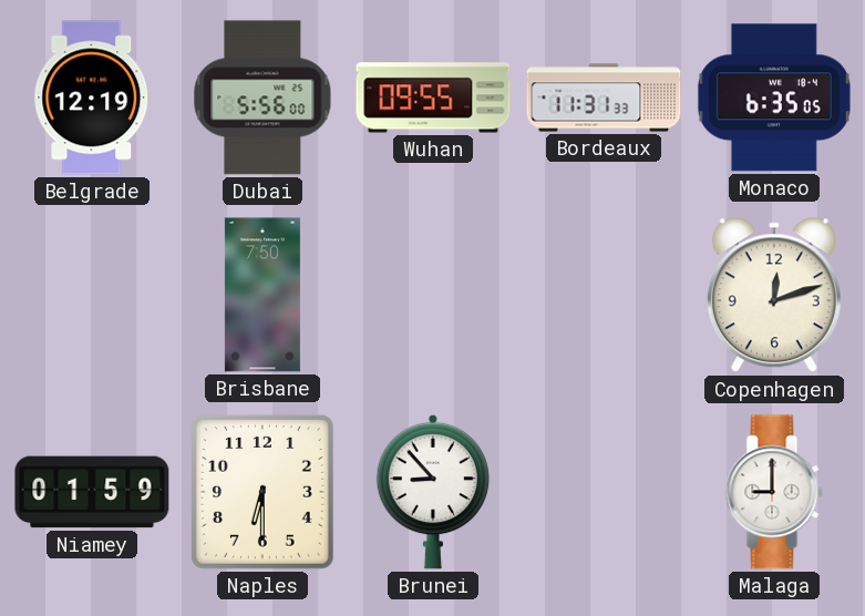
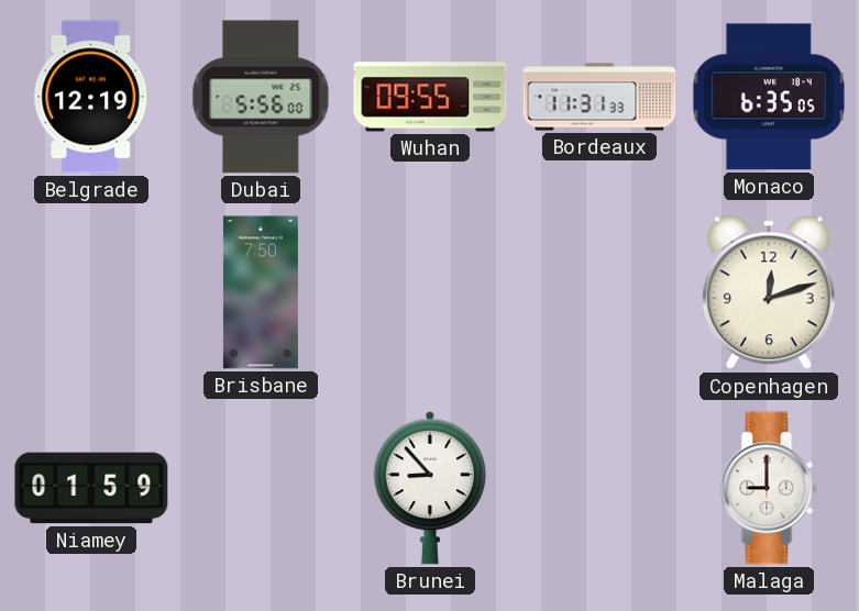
Naples: 6:30 -> none
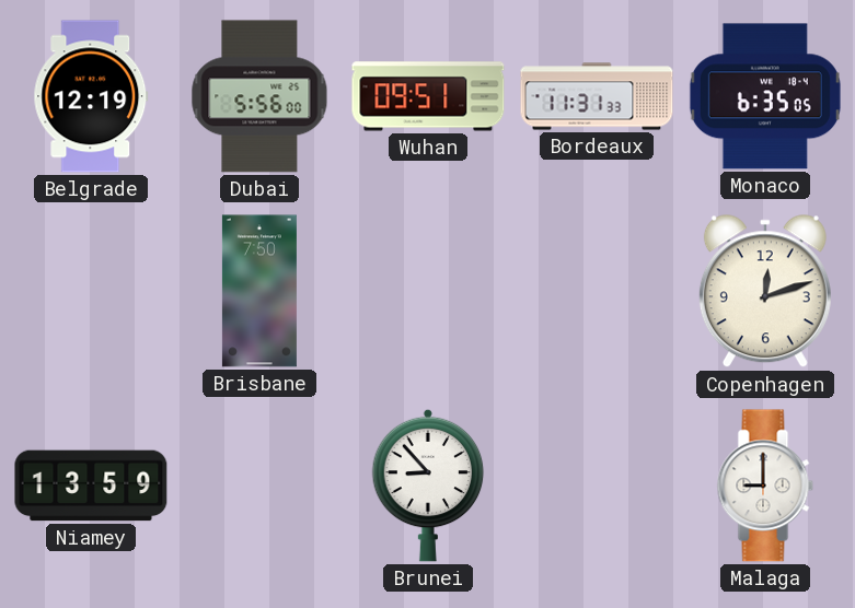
Wuhan: 09:55 -> 09:51
Niamey: 01:59 -> 13:59
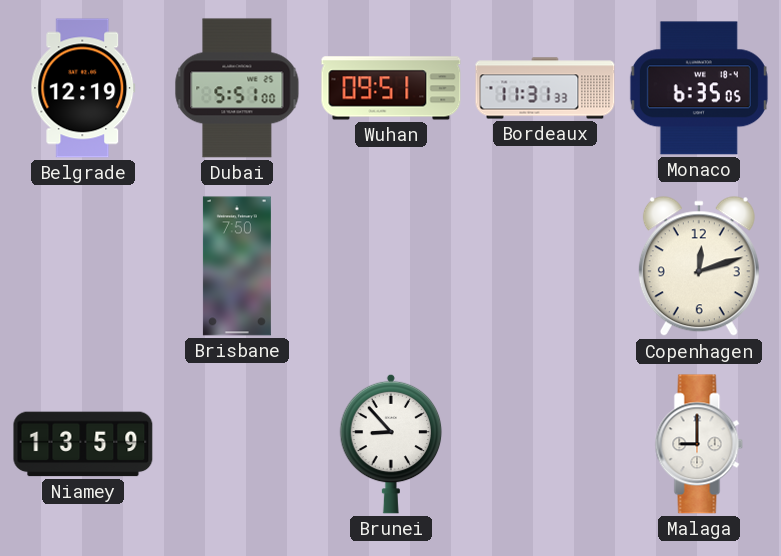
Dubai: 5:56 -> 5:51
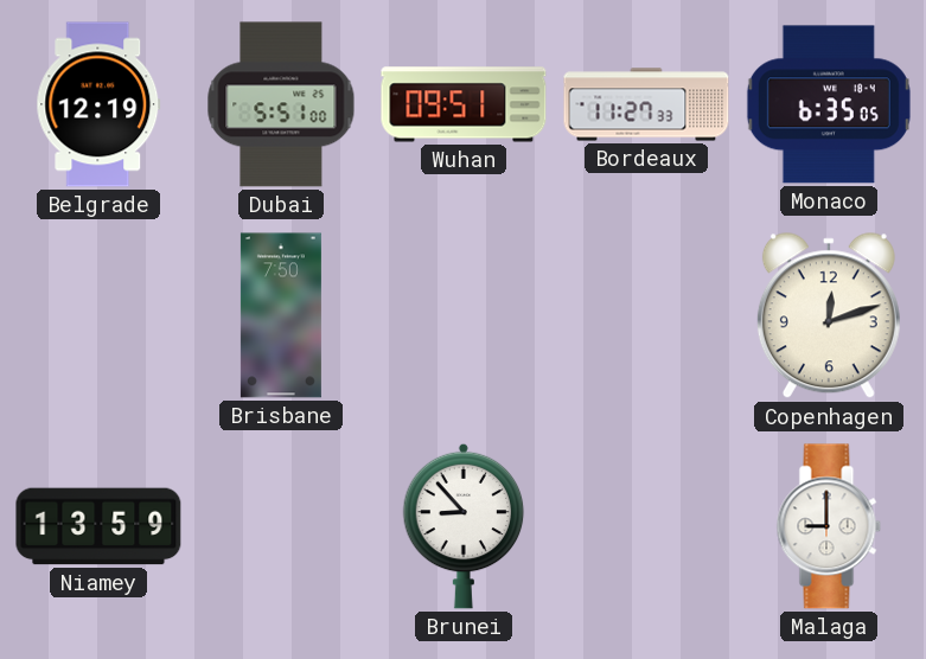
Bordeaux: 11:31 -> 11:27
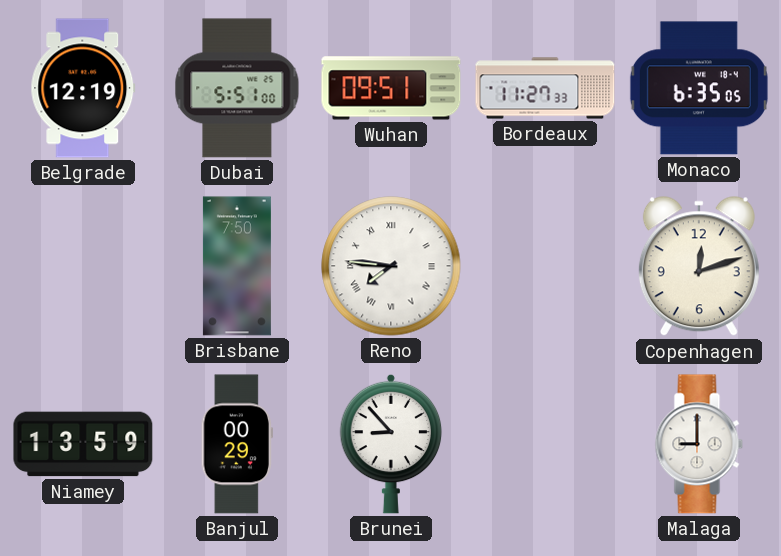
Reno: none -> 7:46
Banjul: none -> 00:29
